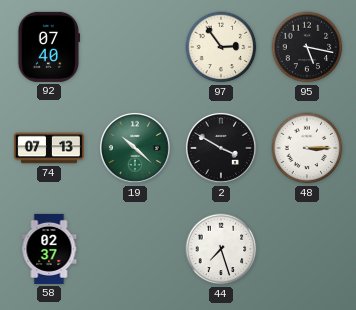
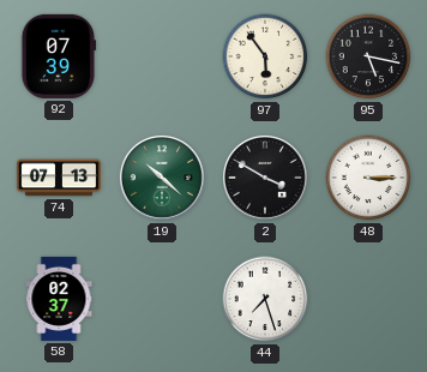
92: 07:40 -> 07:39
97: 2:54 -> 5:54
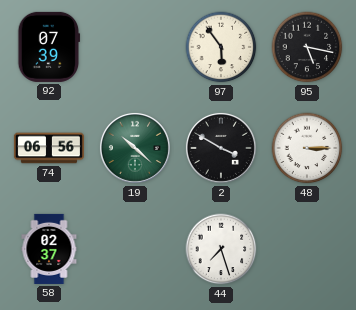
74: 07:13 -> 06:56
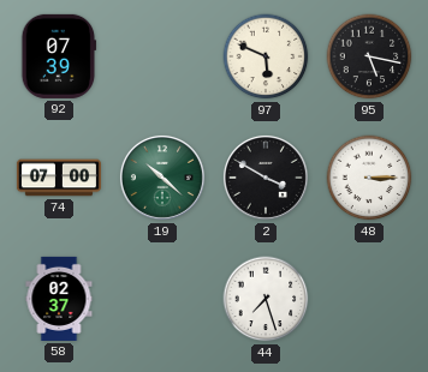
97: 5:54 -> 5:49
74: 06:56 -> 07:00
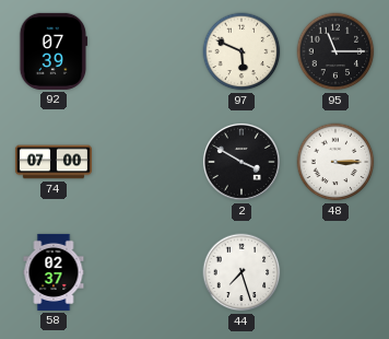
95: 5:17 -> 11:15
19: 10:22 -> none
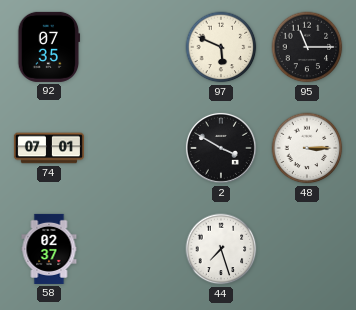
92: 07:39 -> 07:35
74: 07:00 -> 07:01
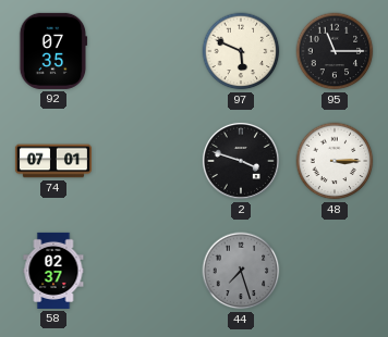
2: 3:50 -> 3:48
44 dial: white -> grey
